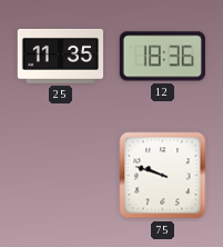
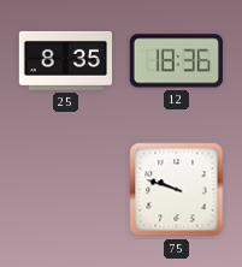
25: 11:35 -> 8:35
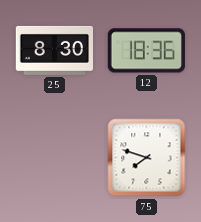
25: 8:35 -> 8:30
75: 9:48 -> 7:48
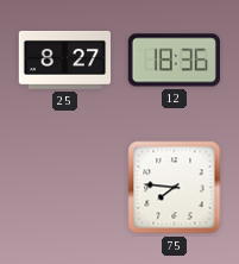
25: 8:30 -> 8:27
75: 7:48 -> 7:46
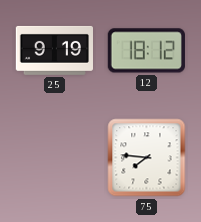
25: 8:27 -> 9:19
12: 18:36 -> 18:12
